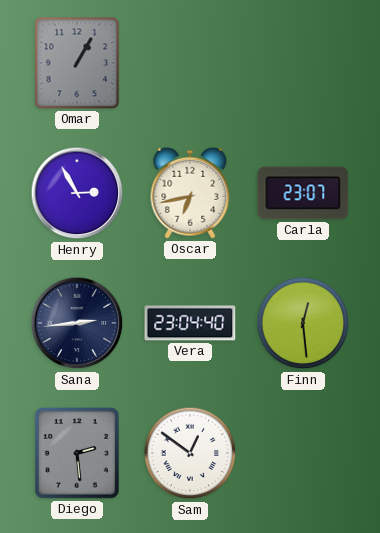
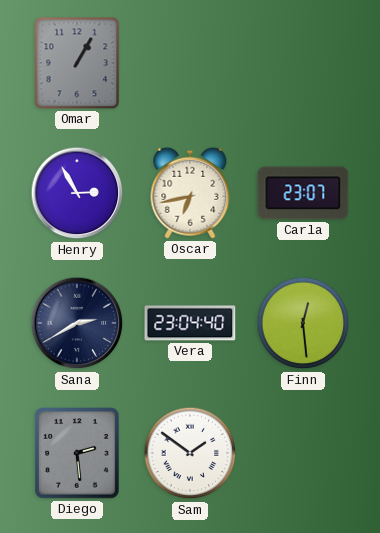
Sana: 2:44 -> 2:40
Sam: 12:51 -> 1:51
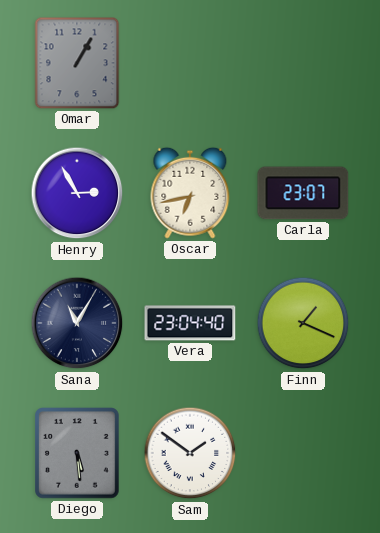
Sana: 2:40 -> 11:05
Finn: 12:29 -> 1:19
Diego: 2:29 -> 5:29
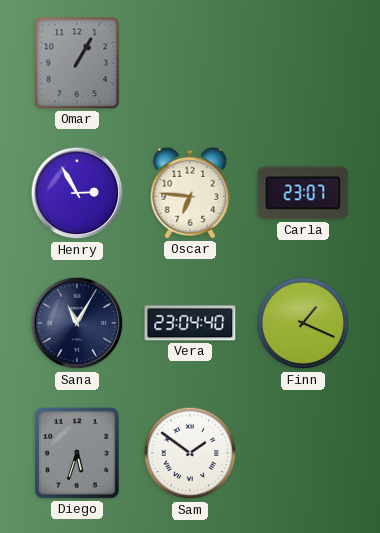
Oscar: 6:43 -> 6:46
Diego: 5:29 -> 5:33
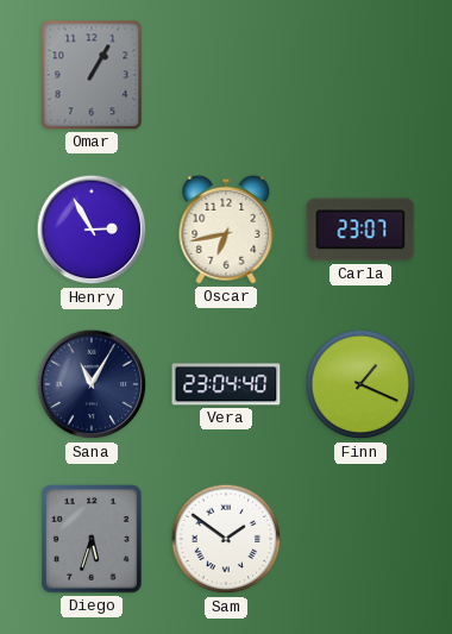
Oscar: 6:46 -> 6:43
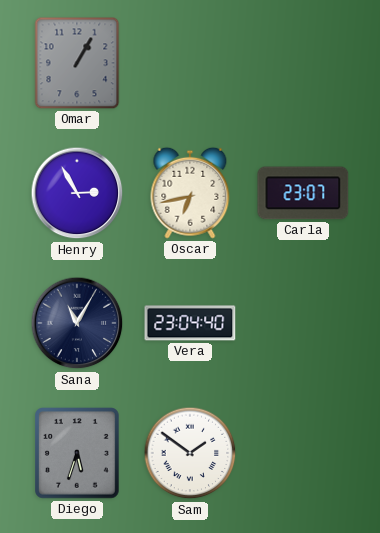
Finn: 1:19 -> none
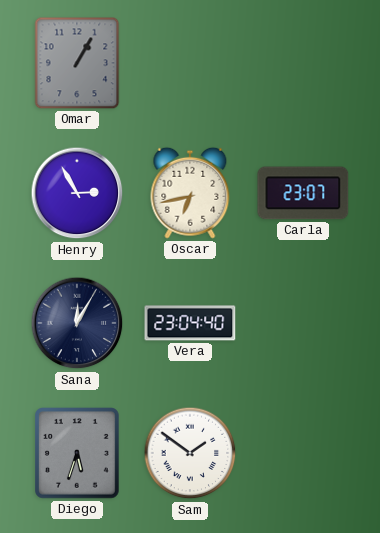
Sana: 11:05 -> 12:05
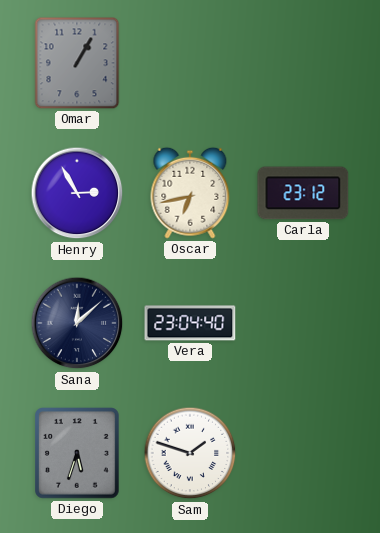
Carla: 23:07 -> 23:12
Sana: 12:05 -> 12:08
Sam: 1:51 -> 1:48
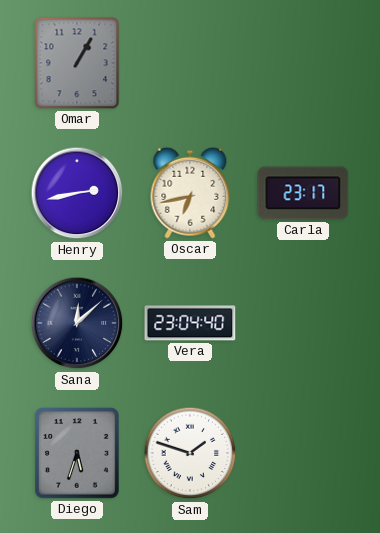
Henry: 2:55 -> 2:43
Carla: 23:12 -> 23:17
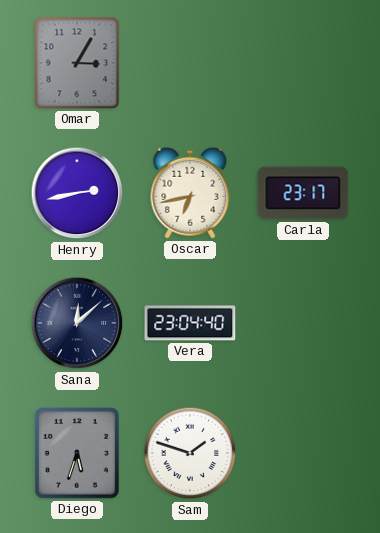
Omar: 1:05 -> 3:05
